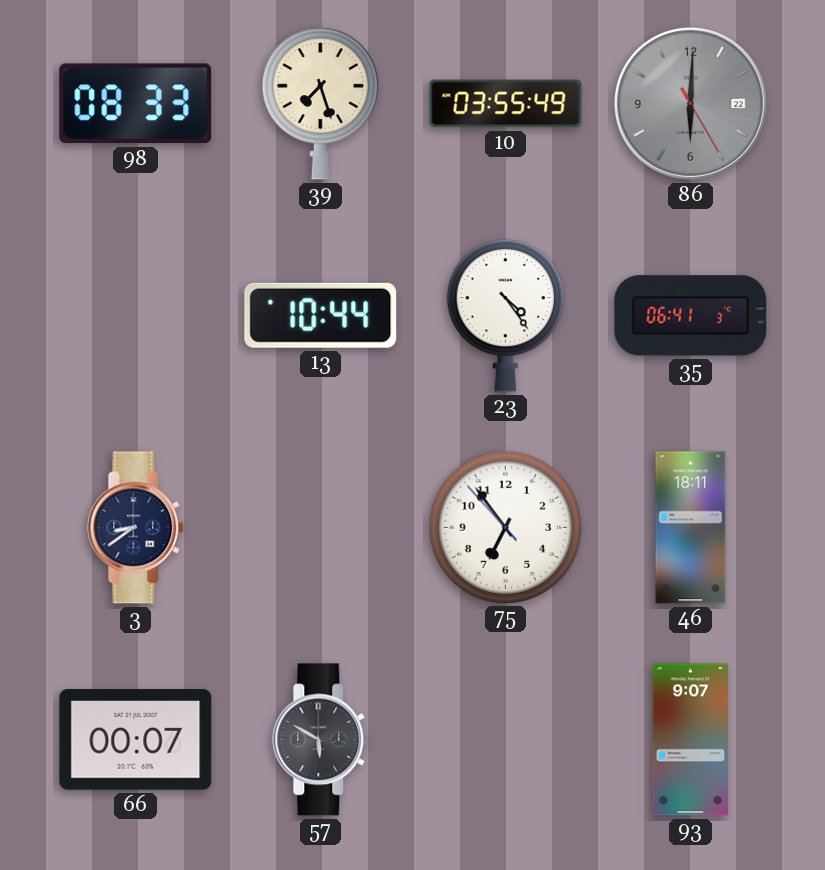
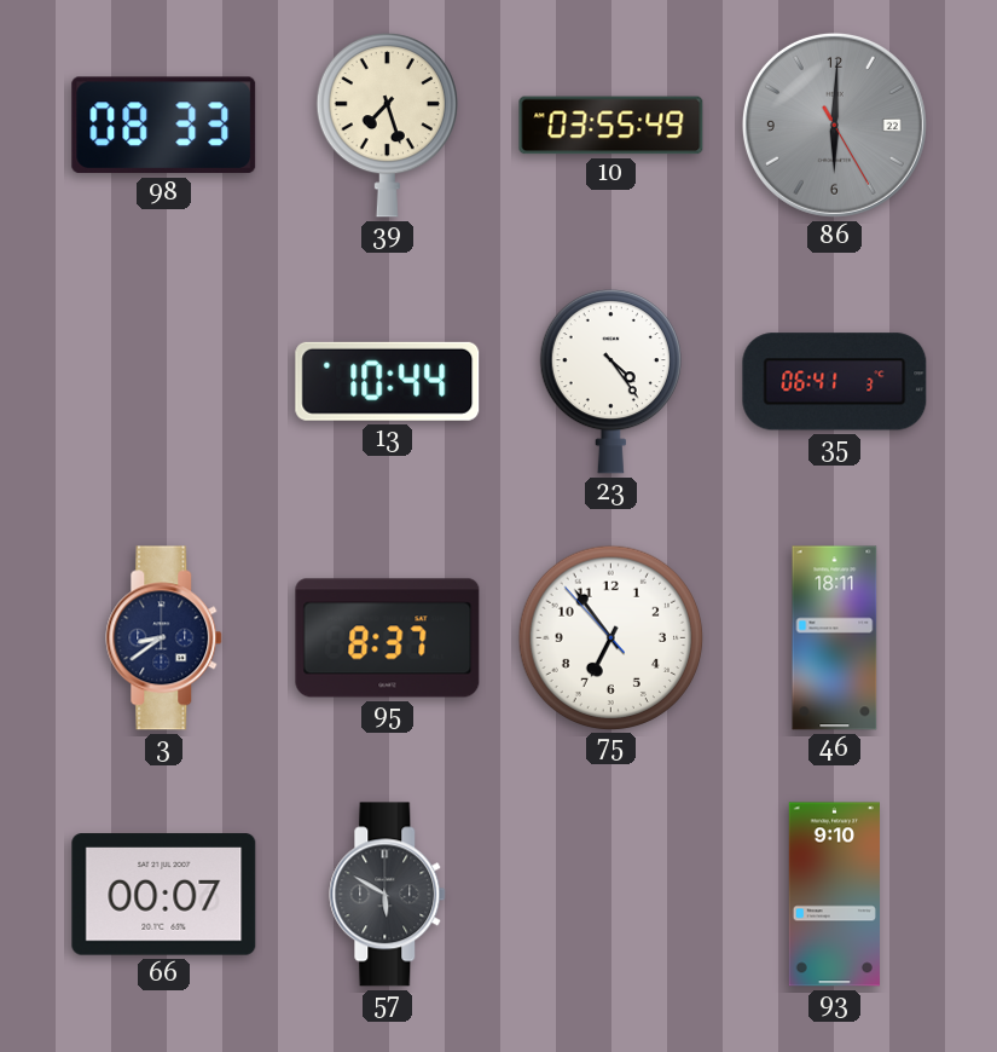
95: none -> 8:37
93: 9:07 -> 9:10
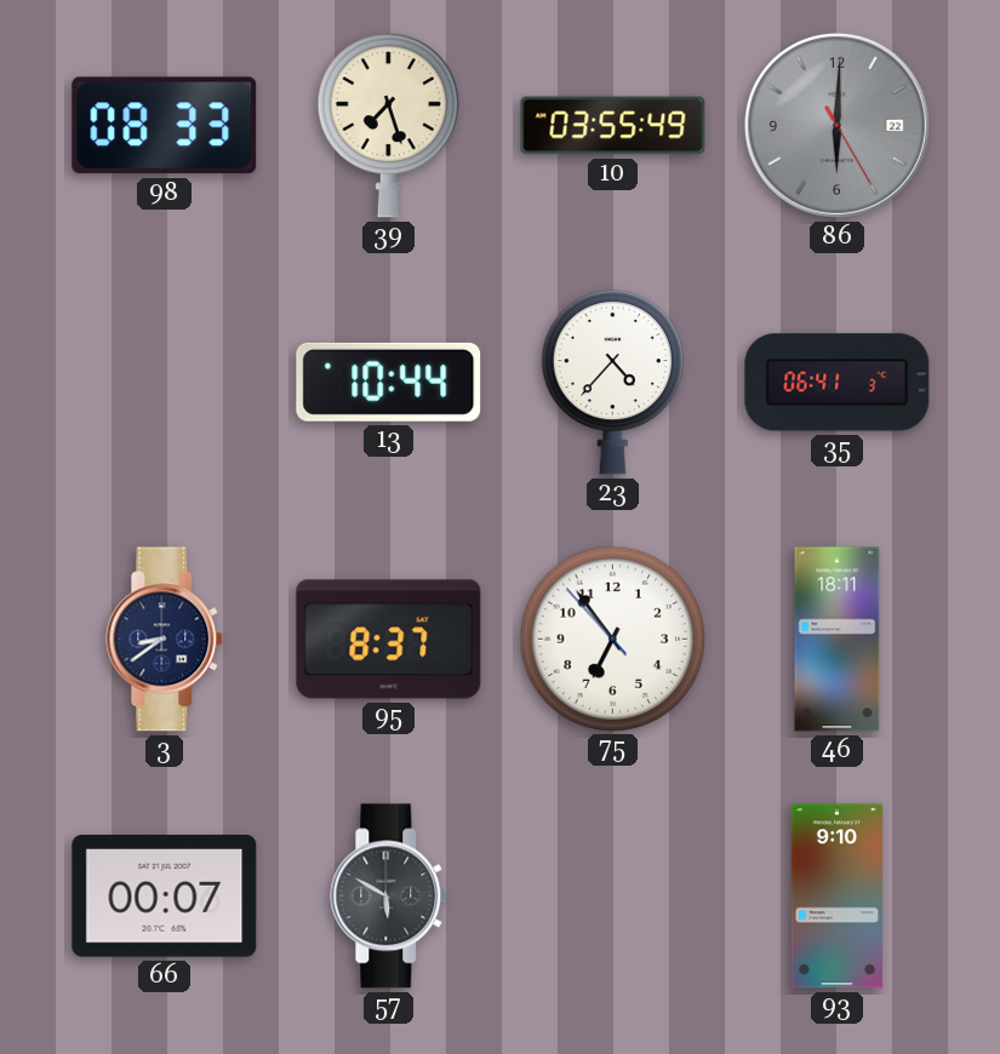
23: 4:24 -> 4:37
